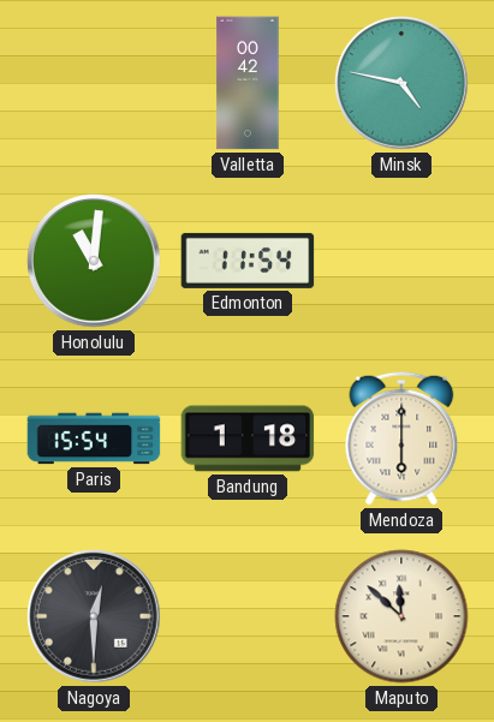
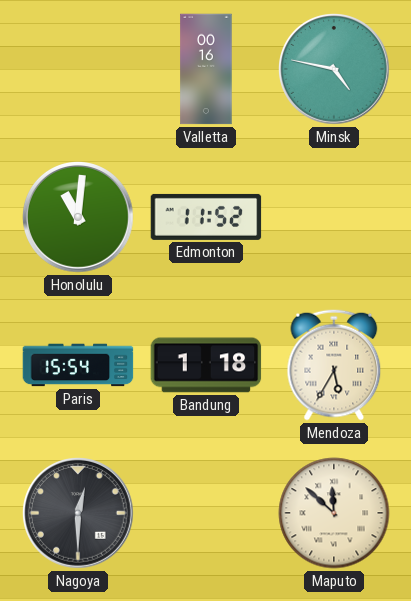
Valletta: 00:42 -> 00:16
Edmonton: 11:54 -> 11:52
Mendoza: 6:00 -> 5:35
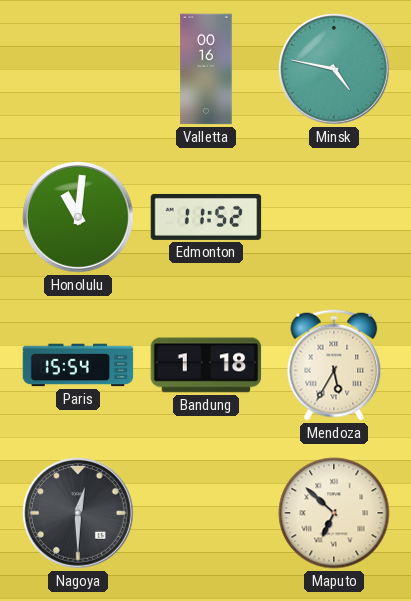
Maputo: 11:52 -> 6:52
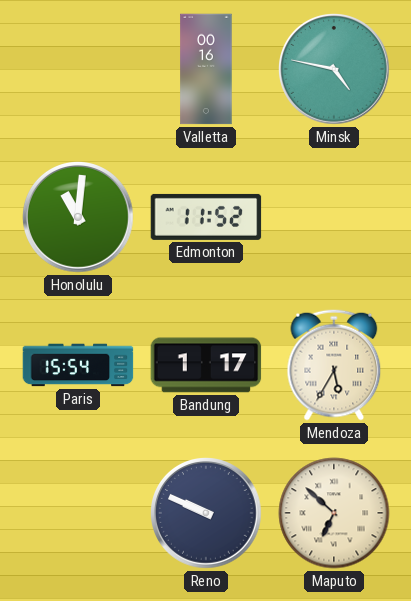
Bandung: 1:18 -> 1:17
Nagoya: 12:30 -> none
Reno: none -> 9:49
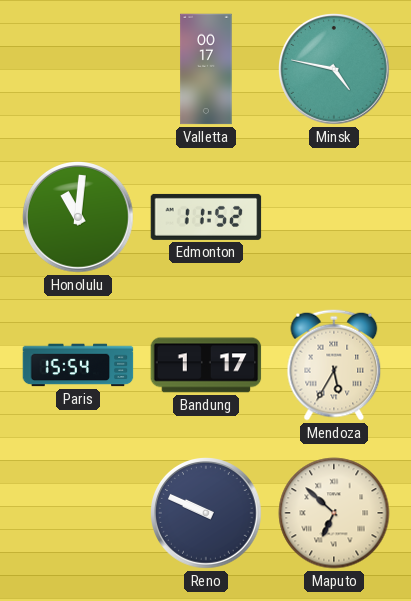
Valletta: 00:16 -> 00:17
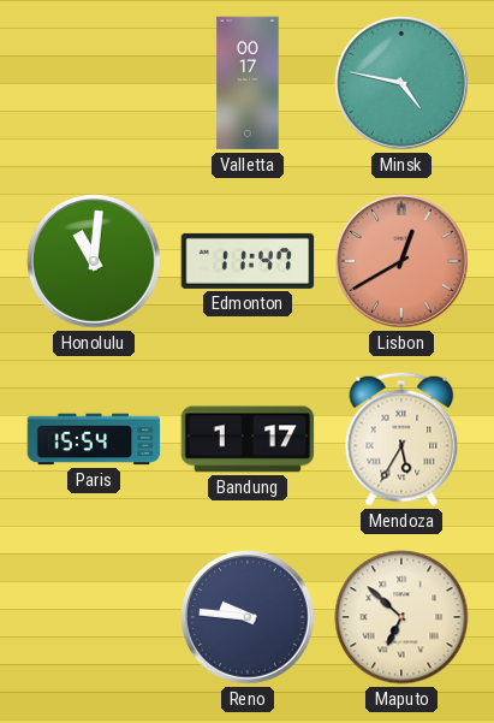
Edmonton: 11:52 -> 11:47
Lisbon: none -> 12:40
Reno: 9:49 -> 9:46
